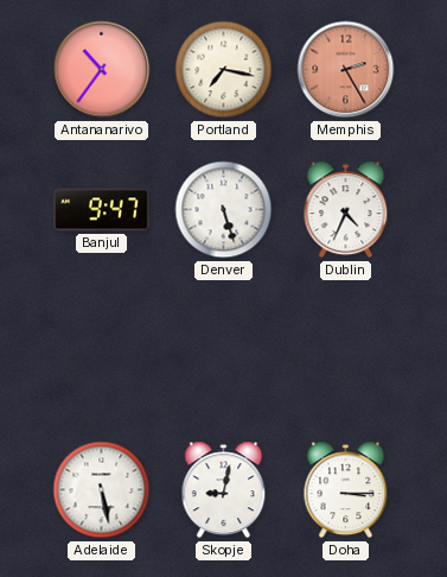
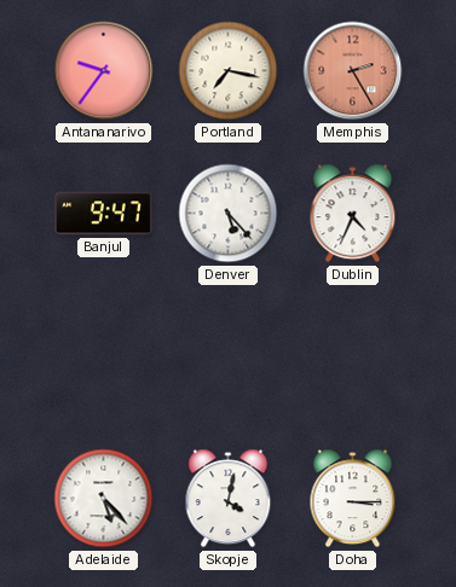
Antananarivo: 10:36 -> 9:36
Denver: 5:27 -> 5:23
Adelaide: 5:28 -> 5:23
Skopje: 9:02 -> 4:02
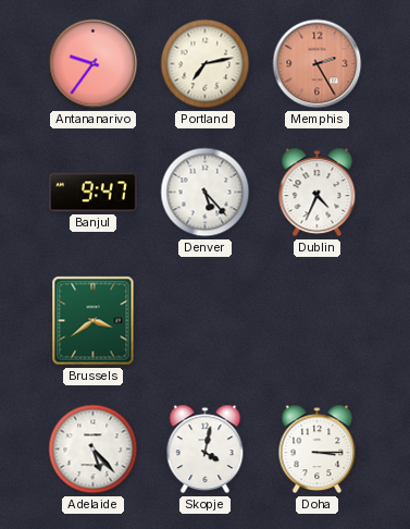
Portland: 7:17 -> 7:13
Brussels: none -> 3:39
